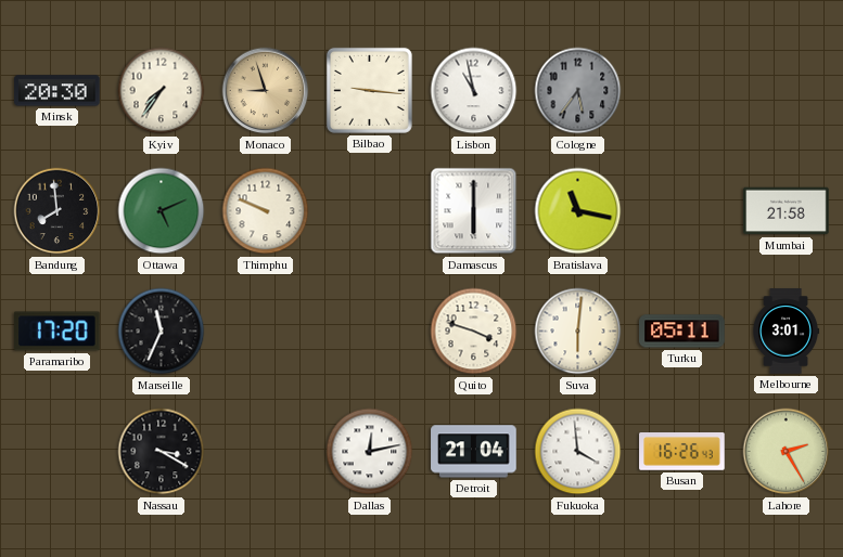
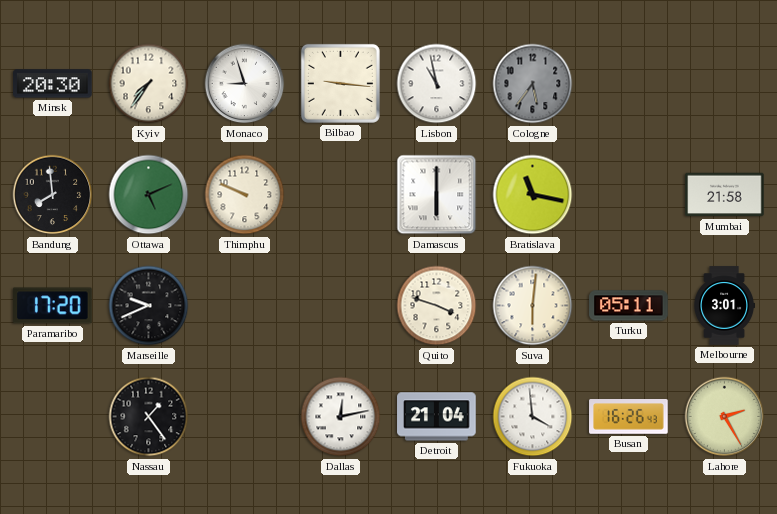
Monaco dial: champagne -> white
Marseille: 11:34 -> 9:41
Nassau: 3:20 -> 1:24
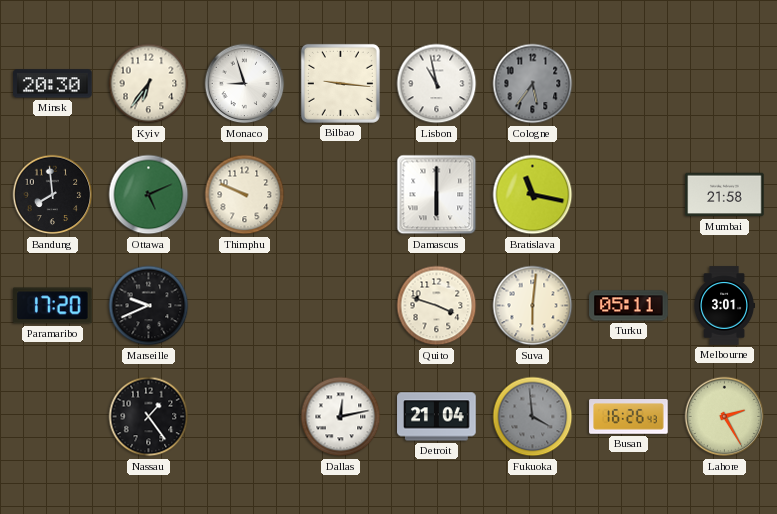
Kyiv: 7:36 -> 6:36
Fukuoka dial: white -> grey
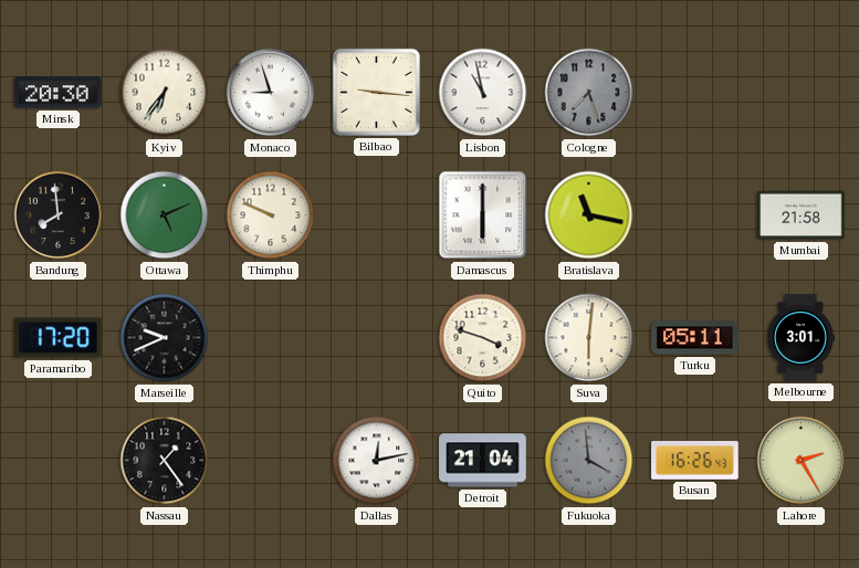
Cologne: 5:36 -> 7:27
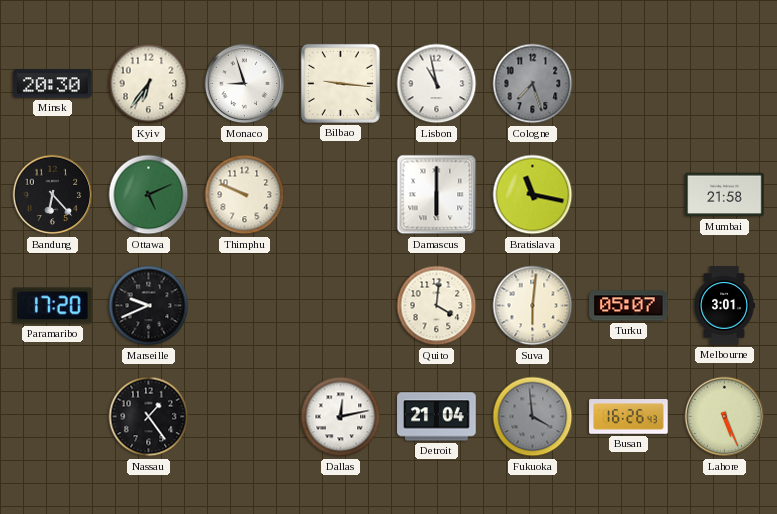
Bandung: 7:59 -> 6:23
Quito: 3:48 -> 4:01
Turku: 05:11 -> 05:07
Lahore: 2:25 -> 5:26
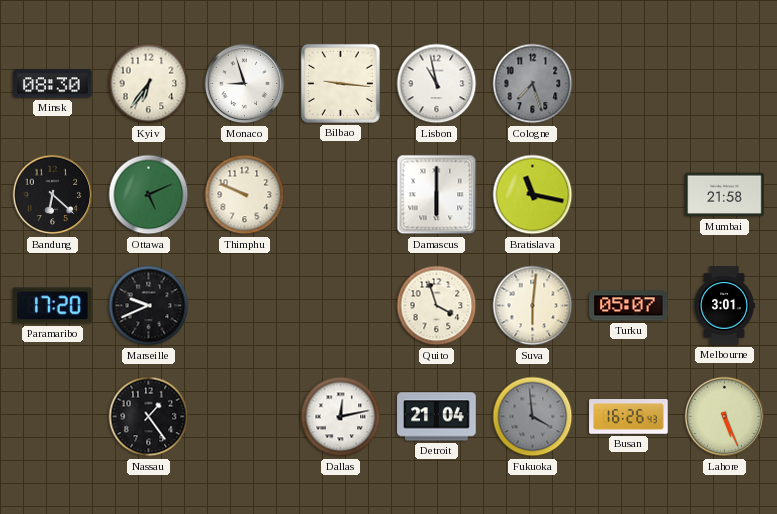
Minsk: 20:30 -> 08:30
Bandung: 6:23 -> 6:22
Quito: 4:01 -> 3:57
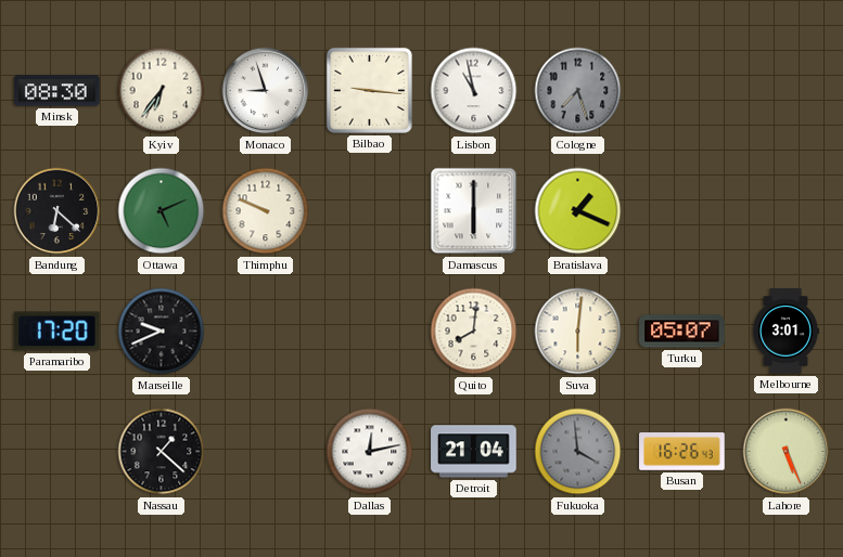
Bratislava: 11:17 -> 1:19
Mumbai: 21:58 -> none
Quito: 3:57 -> 8:01
Nassau: 1:24 -> 1:22
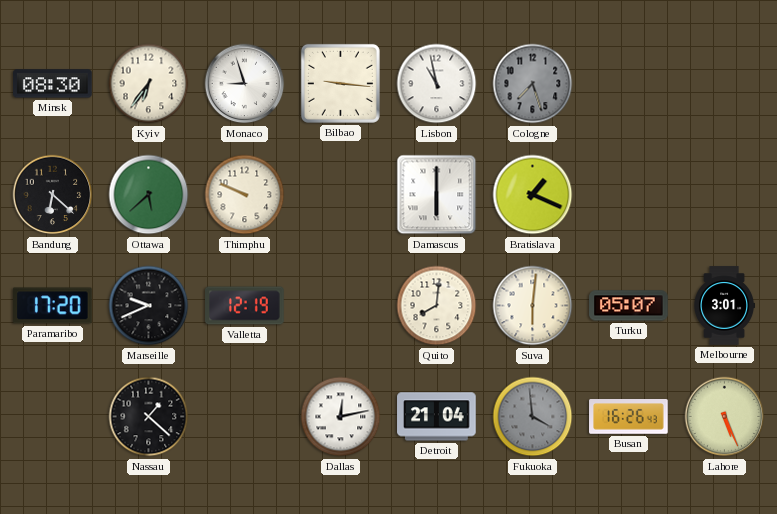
Ottawa: 5:11 -> 5:38
Valletta: none -> 12:19
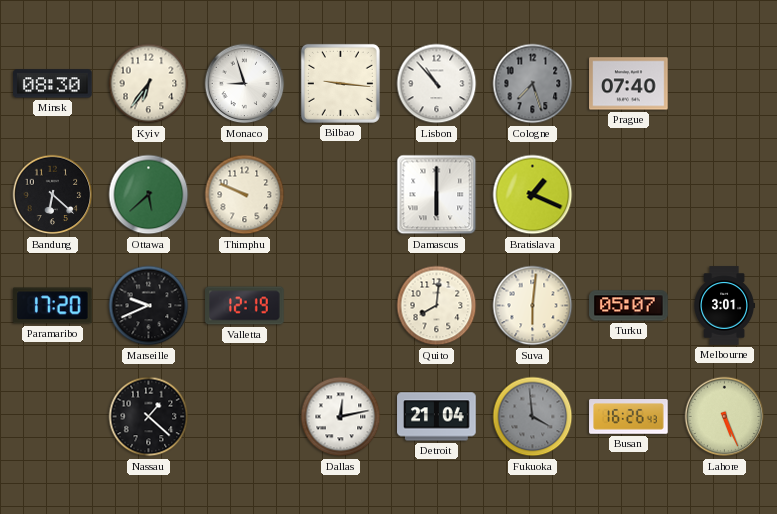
Lisbon: 10:58 -> 10:53
Prague: none -> 07:40
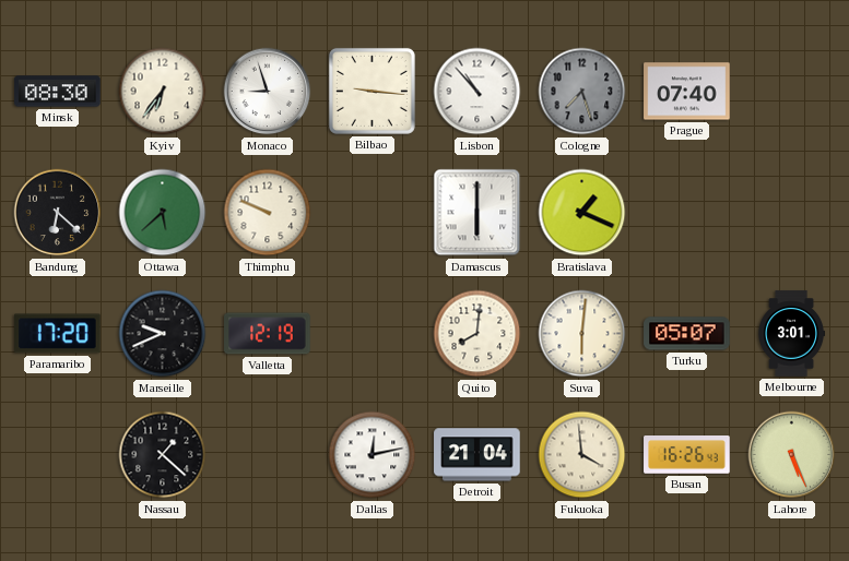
Fukuoka dial: grey -> cream
